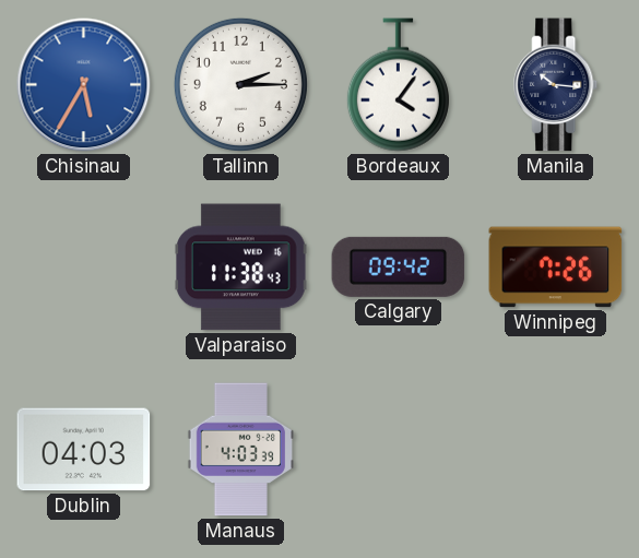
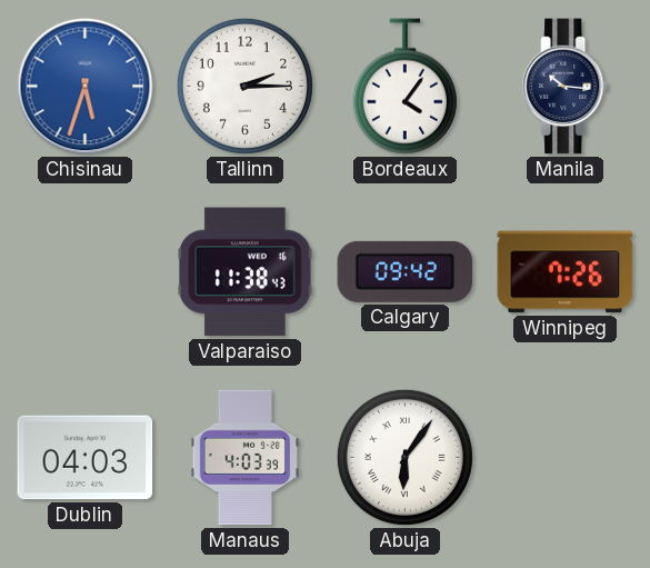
Chisinau: 5:35 -> 5:33
Abuja: none -> 6:06
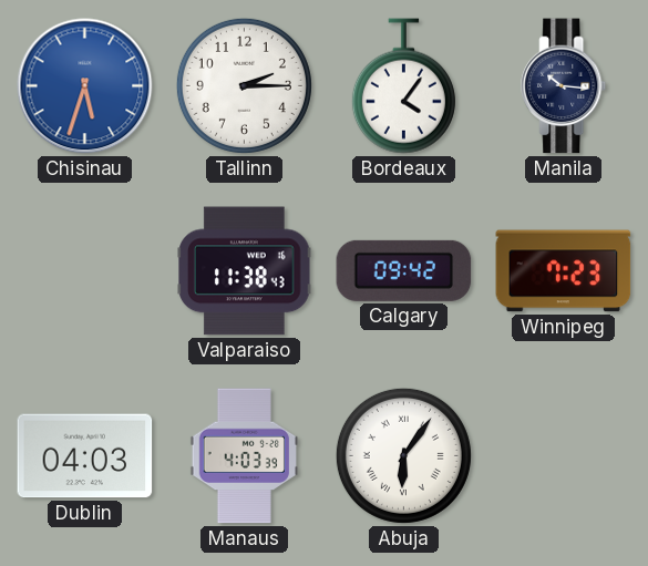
Winnipeg: 7:26 -> 7:23
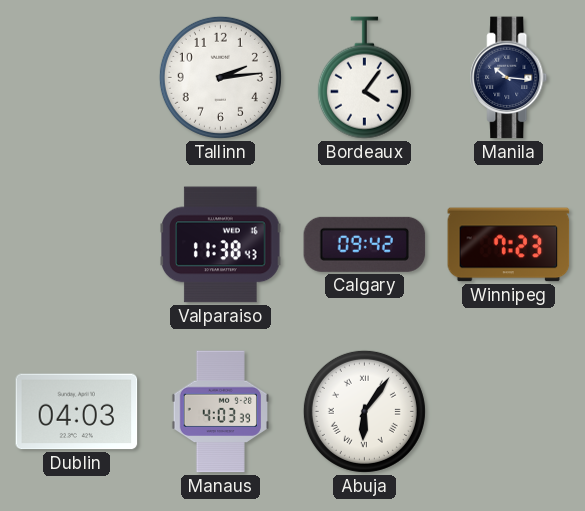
Chisinau: 5:33 -> none
Tallinn: 2:15 -> 2:14
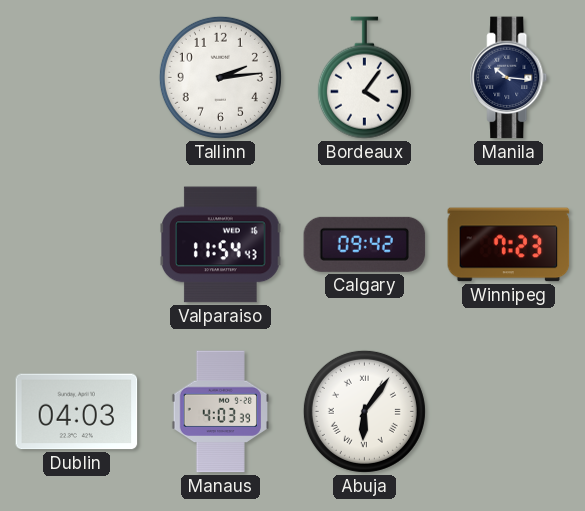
Valparaiso: 11:38 -> 11:54
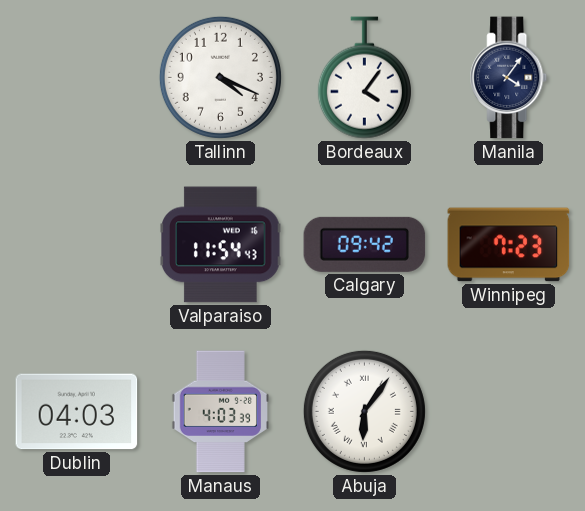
Tallinn: 2:14 -> 4:19
Manila: 10:16 -> 4:06
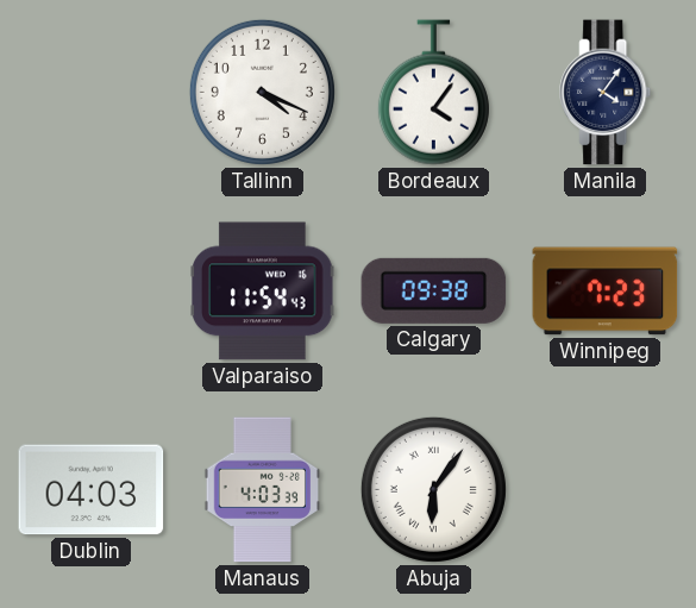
Calgary: 09:42 -> 09:38
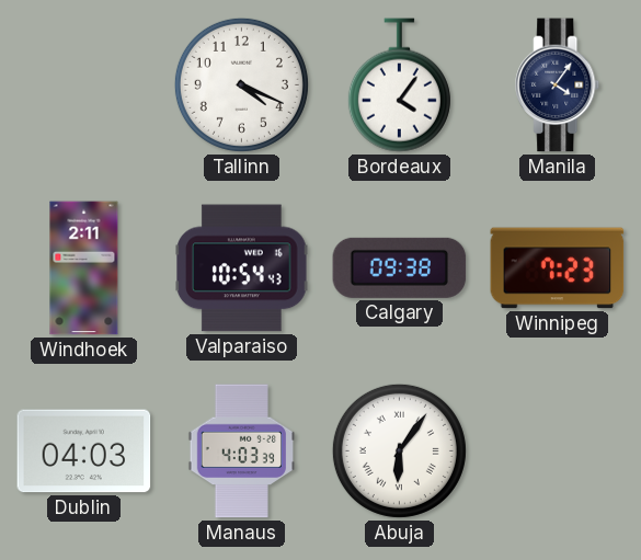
Windhoek: none -> 2:11
Valparaiso: 11:54 -> 10:54
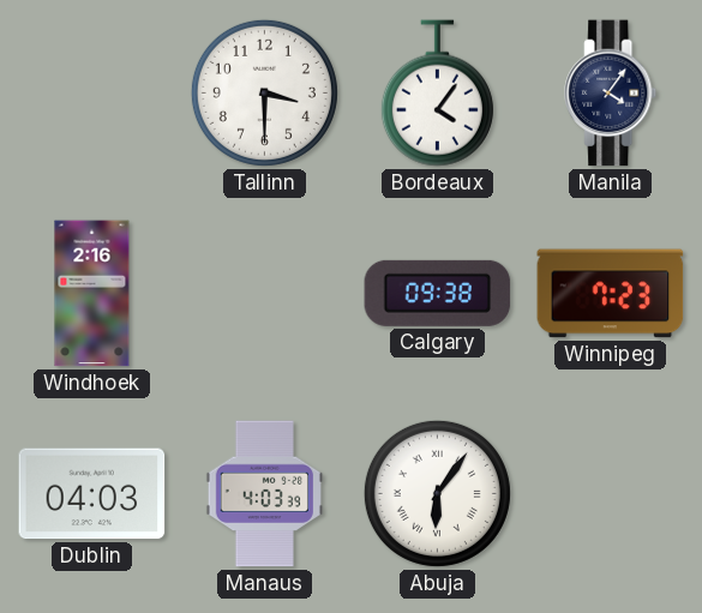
Tallinn: 4:19 -> 3:30
Windhoek: 2:11 -> 2:16
Valparaiso: 10:54 -> none
